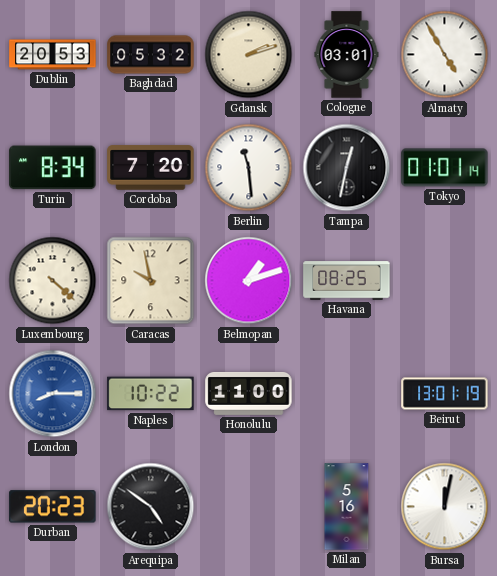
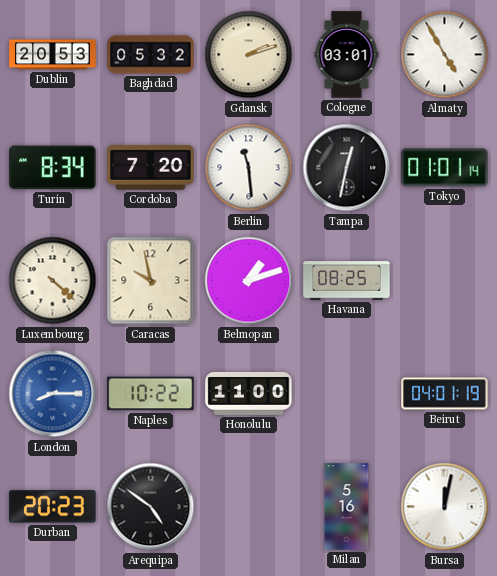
Beirut: 13:01 -> 04:01
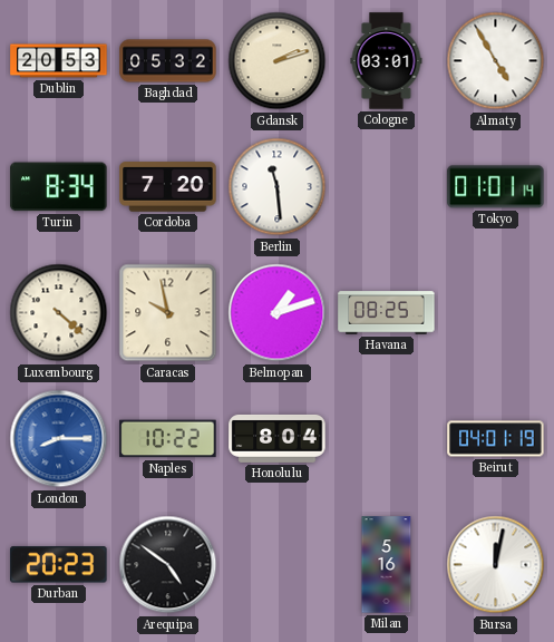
Tampa: 12:32 -> none
Honolulu: 11:00 -> 8:04
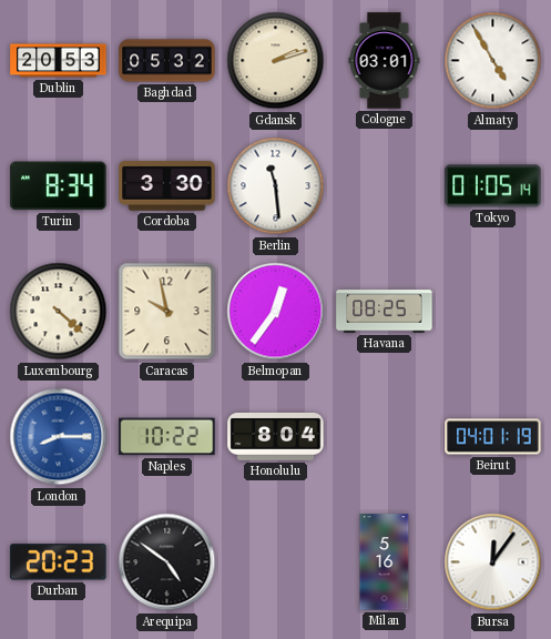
Cordoba: 7:20 -> 3:30
Tokyo: 01:01 -> 01:05
Belmopan: 1:12 -> 12:36
Bursa: 12:02 -> 12:06
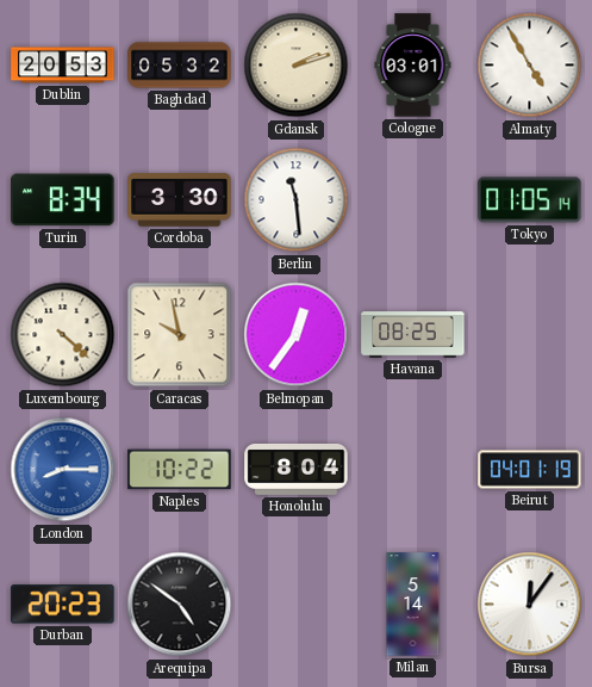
Milan: 5:16 -> 5:14
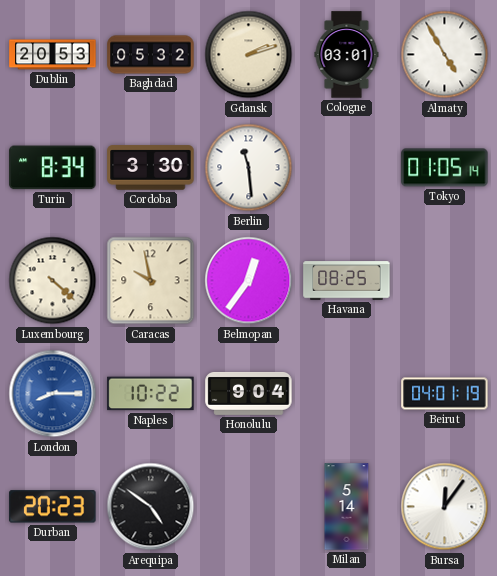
Honolulu: 8:04 -> 9:04
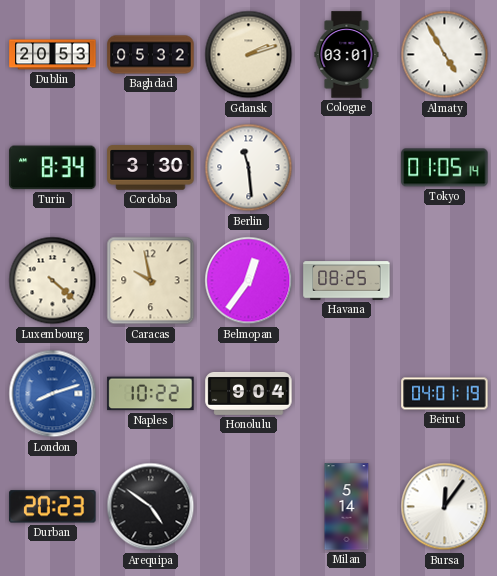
London: 8:15 -> 8:12
